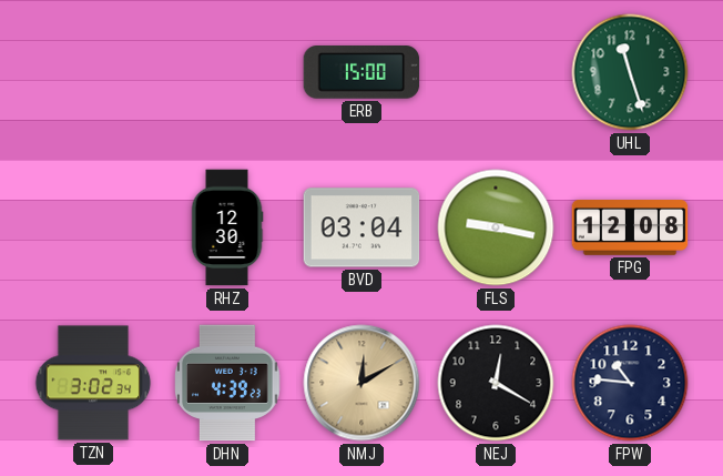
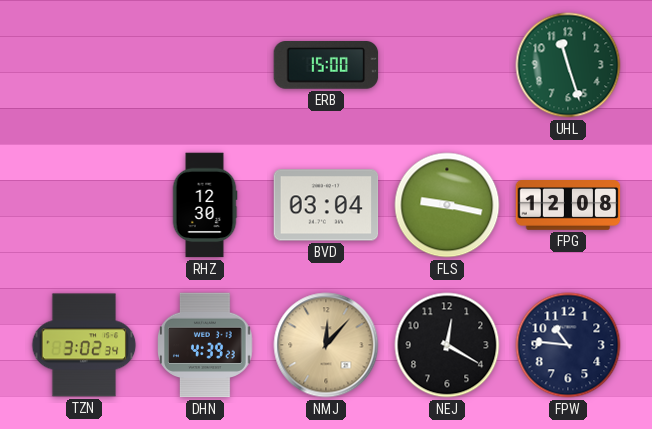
NMJ: 12:10 -> 12:07
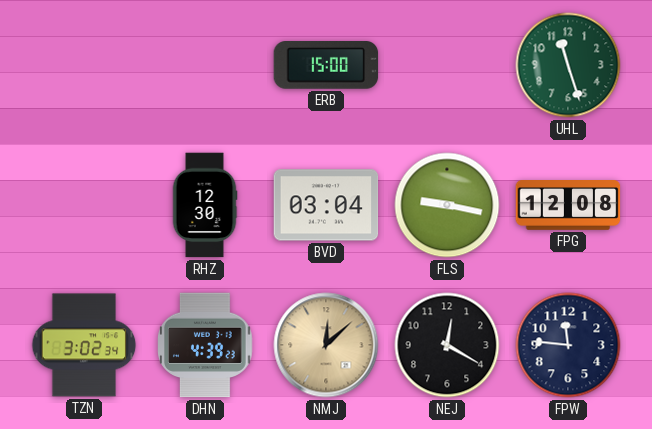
NMJ: 12:07 -> 12:08
FPW: 10:46 -> 11:46
